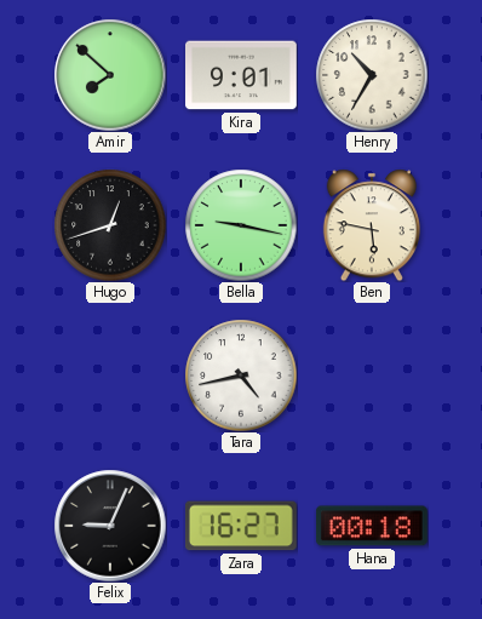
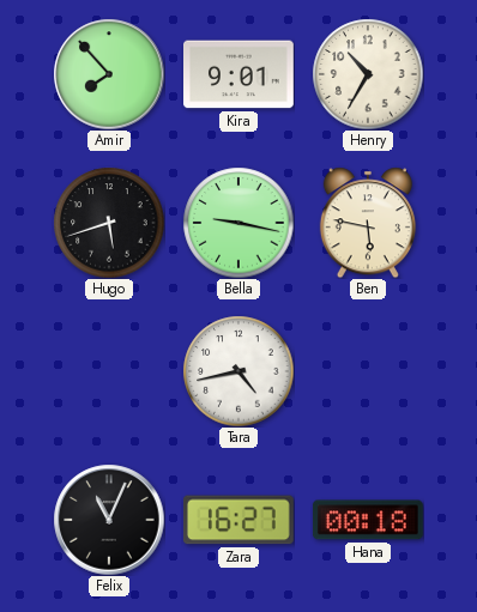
Amir: 7:52 -> 7:53
Hugo: 12:42 -> 5:42
Felix: 9:04 -> 11:04
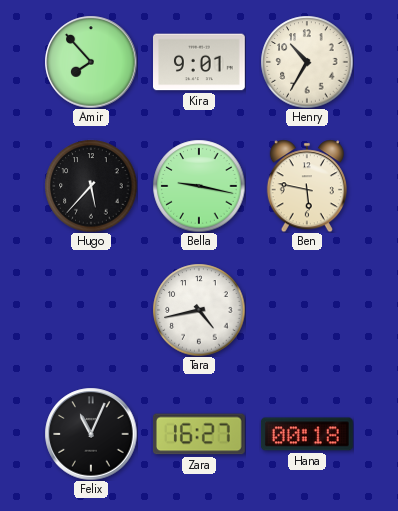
Hugo: 5:42 -> 5:37
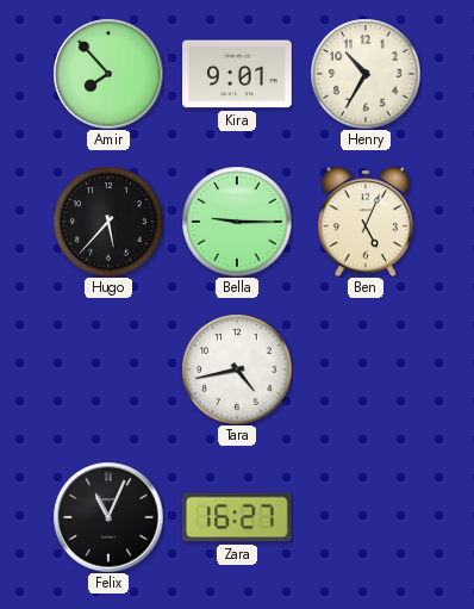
Bella: 9:17 -> 9:15
Ben: 5:47 -> 5:04
Hana: 00:18 -> none
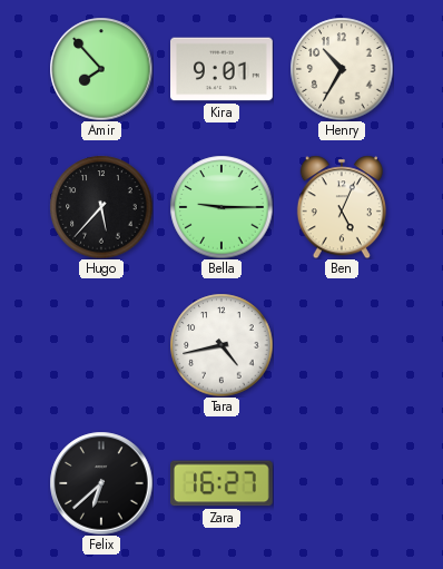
Felix: 11:04 -> 6:38
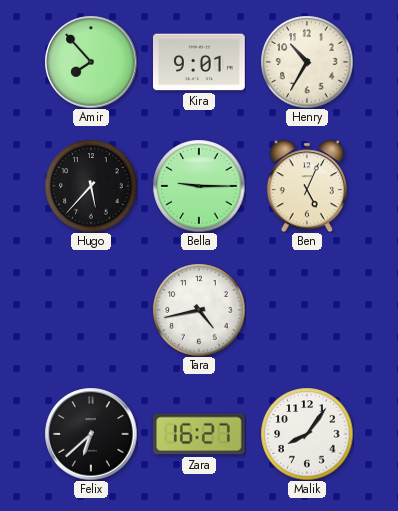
Malik: none -> 8:06
